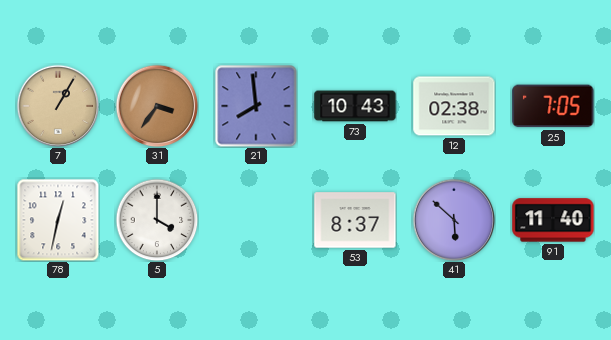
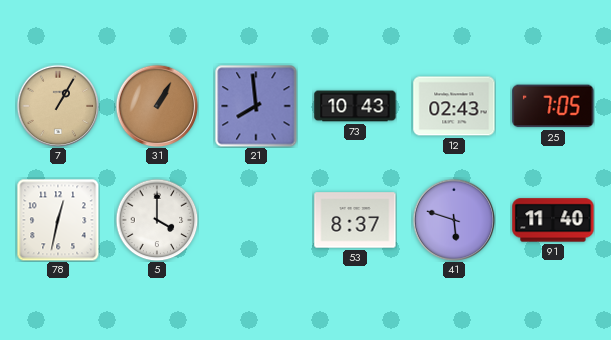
31: 3:36 -> 1:05
12: 02:38 -> 02:43
41: 5:52 -> 5:48
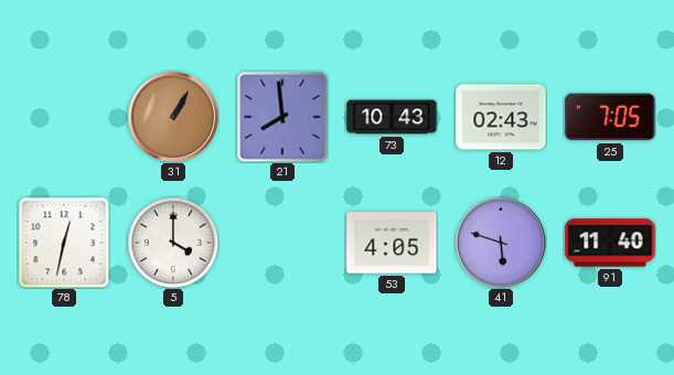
7: 1:05 -> none
53: 8:37 -> 4:05
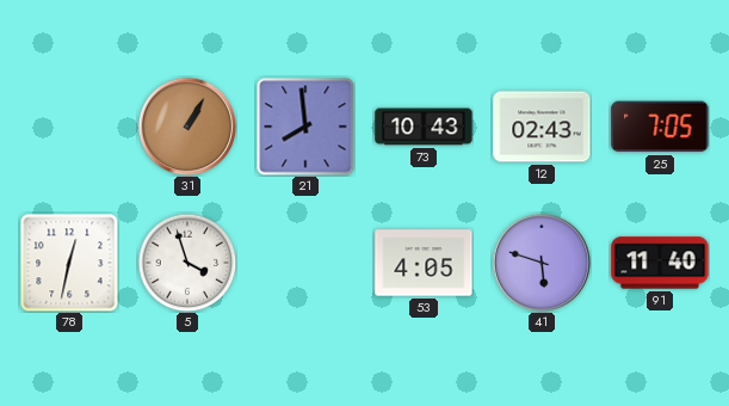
5: 4:00 -> 3:57
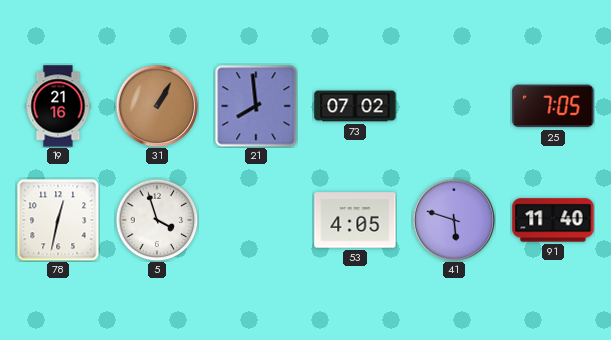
19: none -> 21:16
73: 10:43 -> 07:02
12: 02:43 -> none
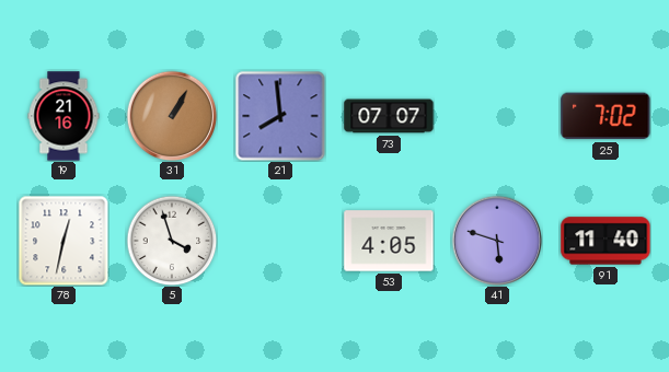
73: 07:02 -> 07:07
25: 7:05 -> 7:02
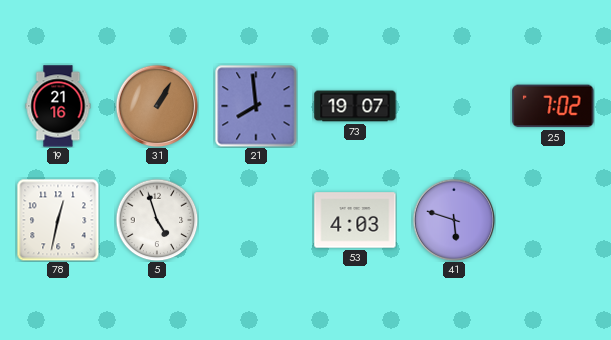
73: 07:07 -> 19:07
5: 3:57 -> 4:57
53: 4:05 -> 4:03
91: 11:40 -> none
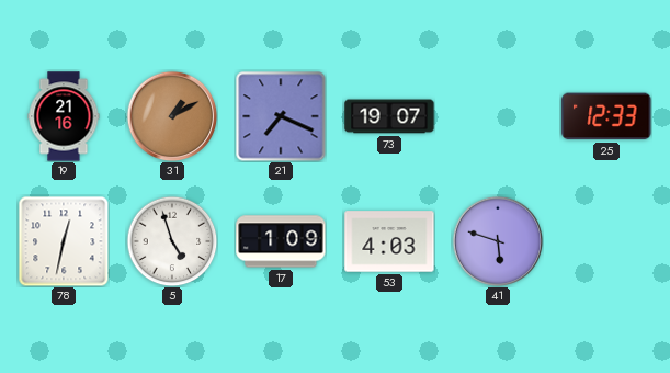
31: 1:05 -> 1:10
21: 7:59 -> 7:19
25: 7:02 -> 12:33
17: none -> 1:09
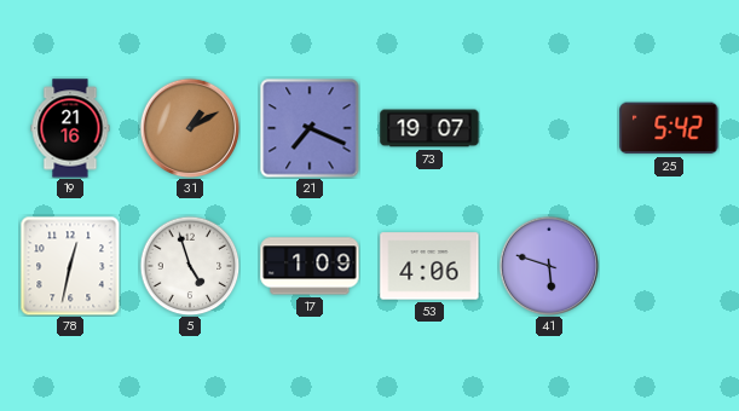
25: 12:33 -> 5:42
53: 4:03 -> 4:06
